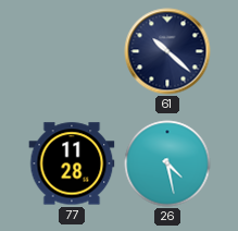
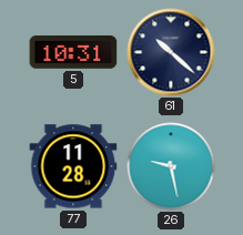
5: none -> 10:31
26: 4:28 -> 9:28
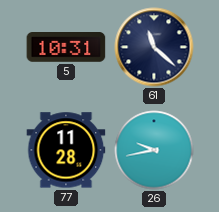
61: 10:22 -> 11:22
26: 9:28 -> 9:43
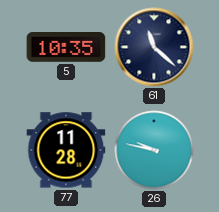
5: 10:31 -> 10:35
26: 9:43 -> 9:47
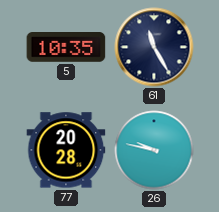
61: 11:22 -> 11:25
77: 11:28 -> 20:28
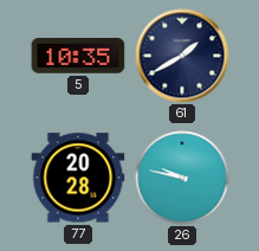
61: 11:25 -> 1:40
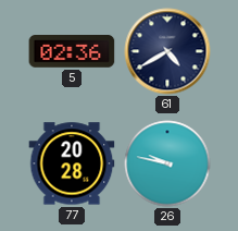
5: 10:35 -> 02:36
61: 1:40 -> 4:40
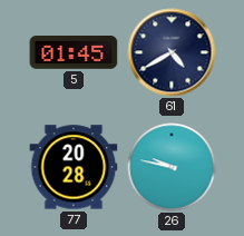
5: 02:36 -> 01:45
